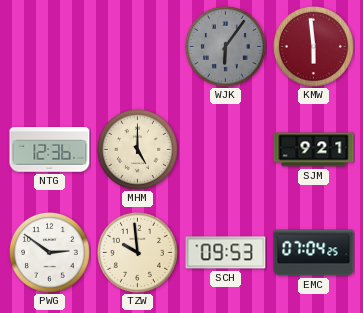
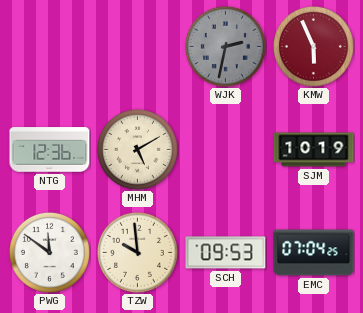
WJK: 6:06 -> 2:32
KMW: 5:59 -> 5:56
MHM: 5:00 -> 5:10
SJM: 9:21 -> 10:19
PWG: 2:51 -> 11:51
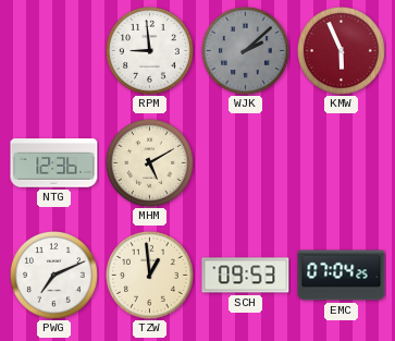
RPM: none -> 8:59
WJK: 2:32 -> 2:08
SJM: 10:19 -> none
PWG: 11:51 -> 7:11
TZW: 9:59 -> 12:59
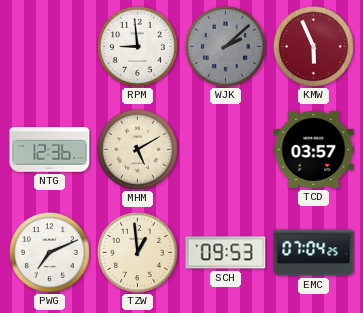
TCD: none -> 03:57
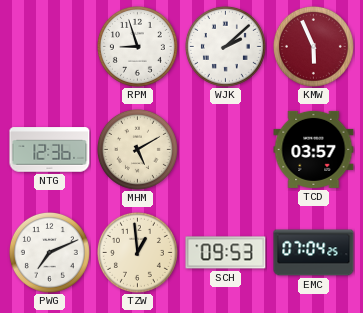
RPM: 8:59 -> 8:57
WJK dial: grey -> white
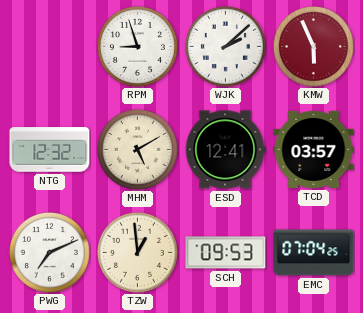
NTG: 12:36 -> 12:32
ESD: none -> 12:41
